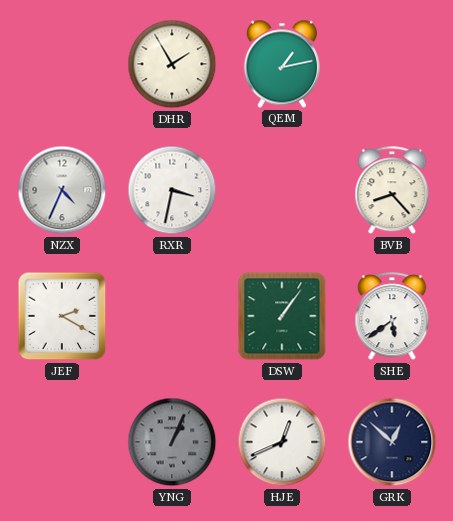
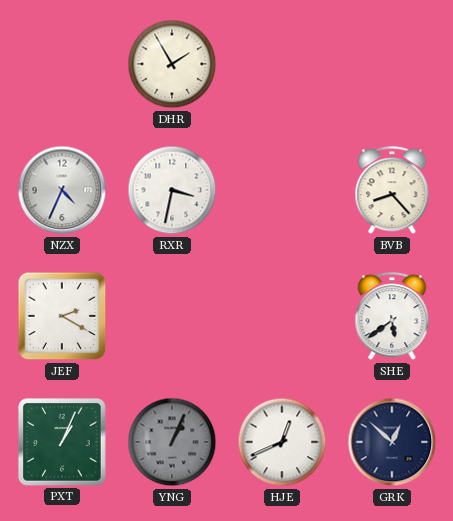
QEM: 1:13 -> none
DSW: 1:06 -> none
PXT: none -> 1:04
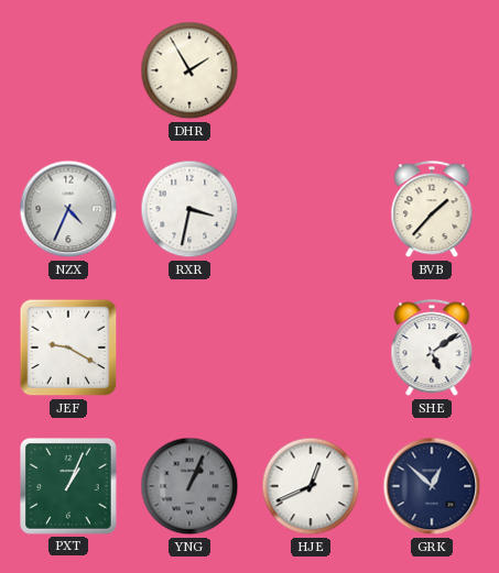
BVB: 8:23 -> 1:37
JEF: 2:20 -> 9:20
SHE: 5:39 -> 5:09
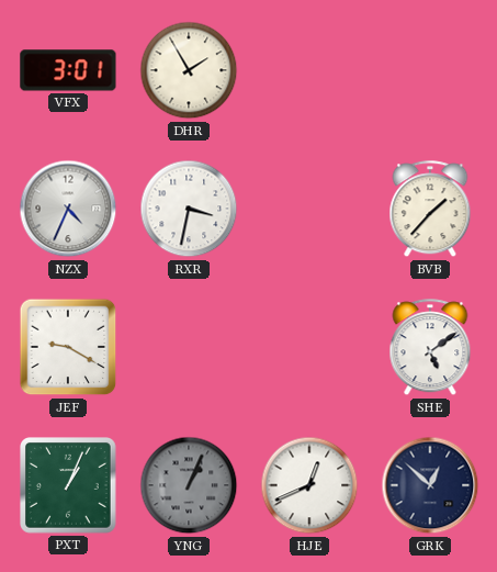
VFX: none -> 3:01
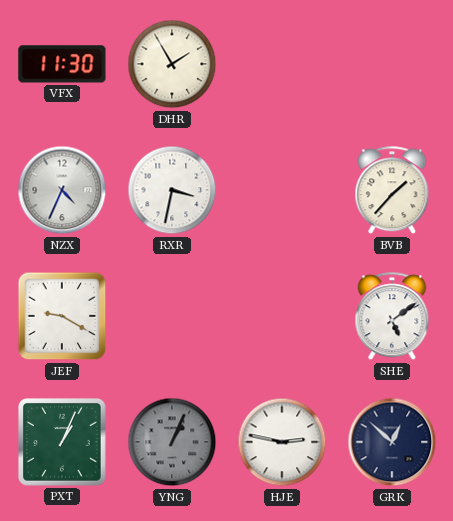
VFX: 3:01 -> 11:30
HJE: 12:41 -> 2:47
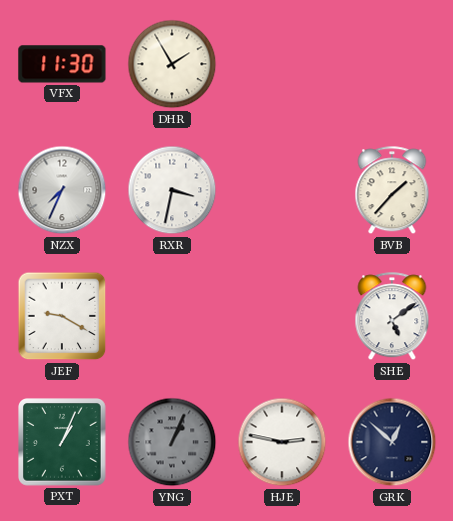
NZX: 4:34 -> 7:34
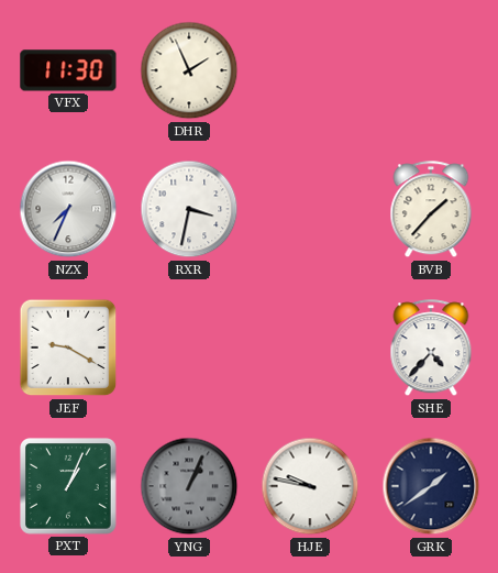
DHR: 1:55 -> 1:56
SHE: 5:09 -> 4:37
HJE: 2:47 -> 9:47
GRK: 12:52 -> 1:39
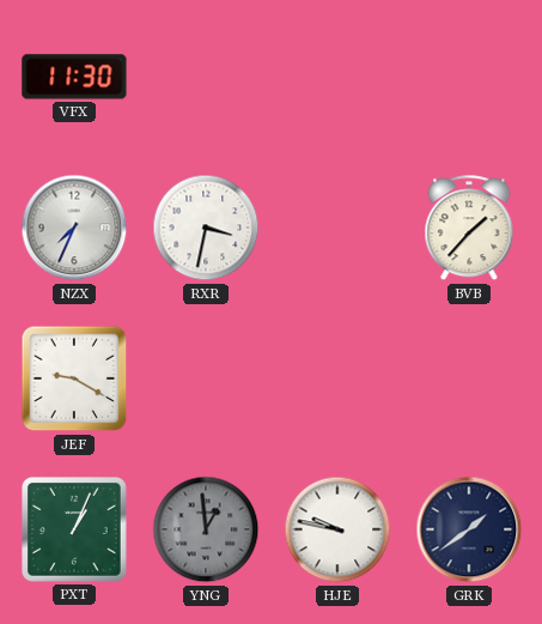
DHR: 1:56 -> none
SHE: 4:37 -> none
YNG: 1:04 -> 12:59
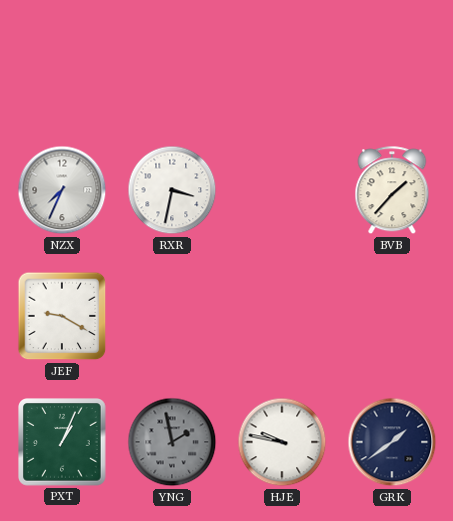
VFX: 11:30 -> none
YNG: 12:59 -> 1:58
